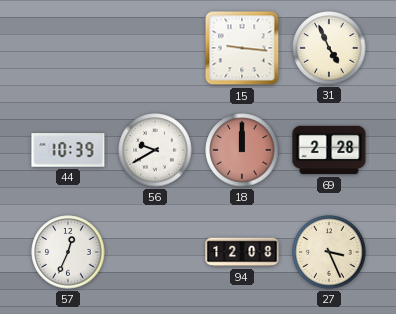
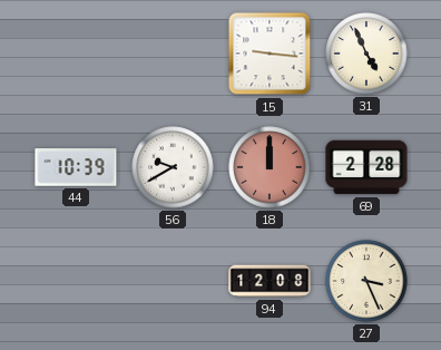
57: 12:34 -> none
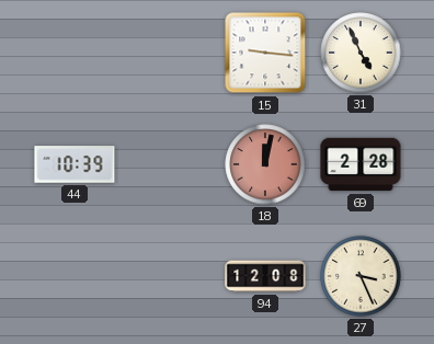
56: 9:40 -> none
18: 12:00 -> 12:02
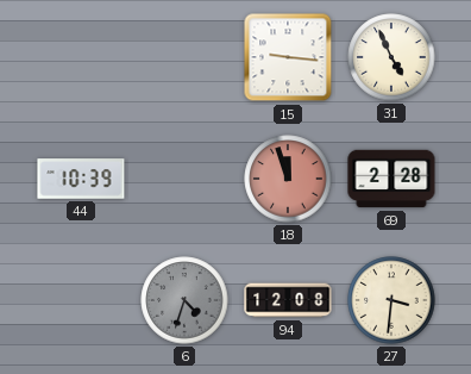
18: 12:02 -> 11:57
6: none -> 4:33
27: 3:26 -> 3:31
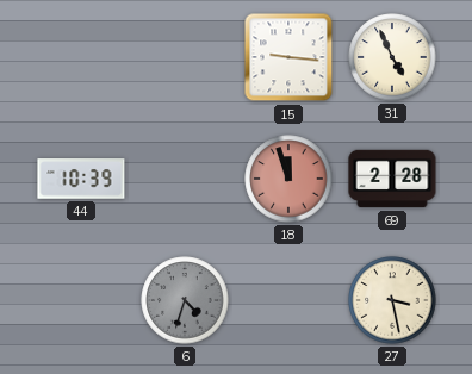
94: 12:08 -> none
27: 3:31 -> 3:28
